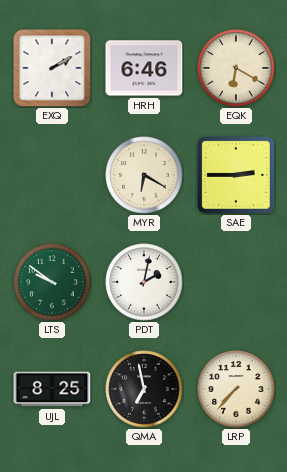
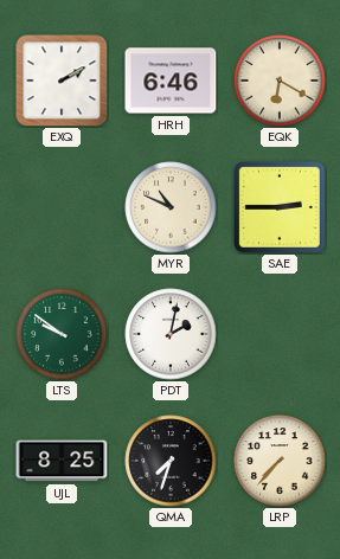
MYR: 6:20 -> 10:49
QMA: 6:58 -> 7:33
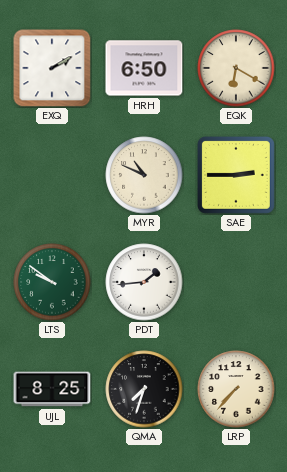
HRH: 6:46 -> 6:50
PDT: 2:02 -> 1:44
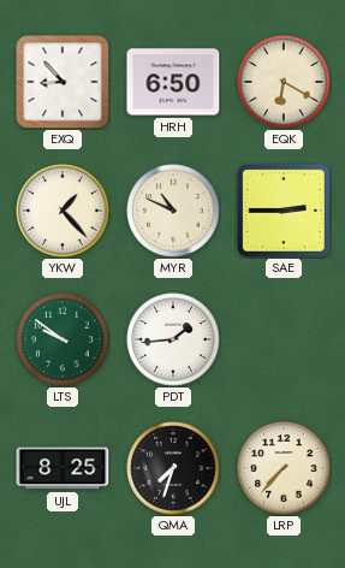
EXQ: 2:10 -> 8:53
YKW: none -> 1:23
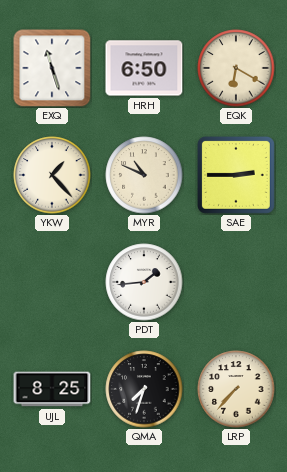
EXQ: 8:53 -> 11:27
LTS: 9:51 -> none
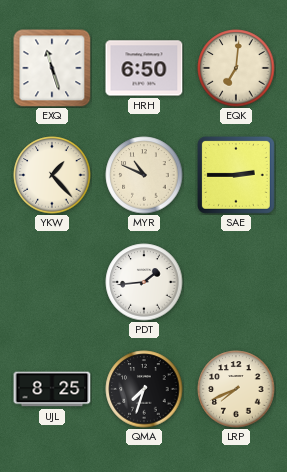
EQK: 6:20 -> 7:01
LRP: 7:37 -> 7:41
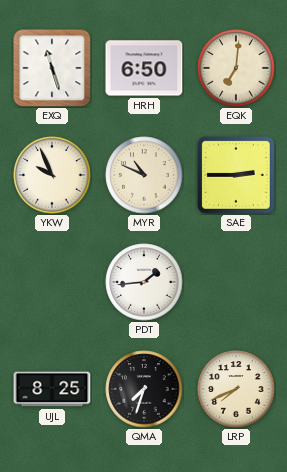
YKW: 1:23 -> 9:56
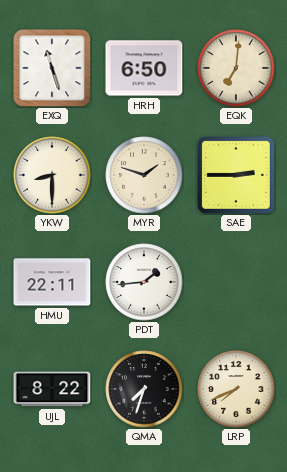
YKW: 9:56 -> 8:30
MYR: 10:49 -> 1:48
HMU: none -> 22:11
UJL: 8:25 -> 8:22
